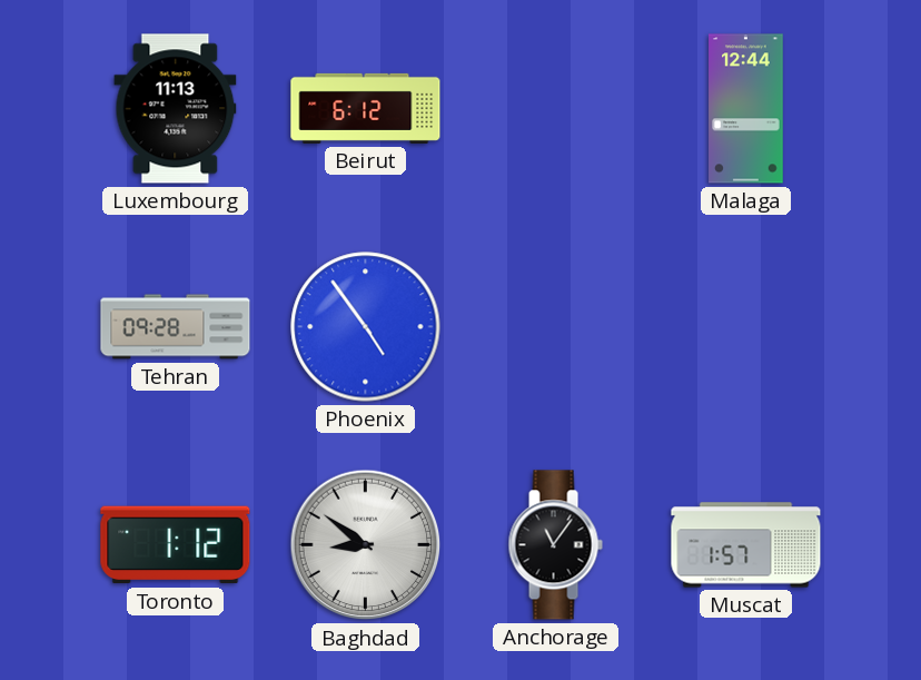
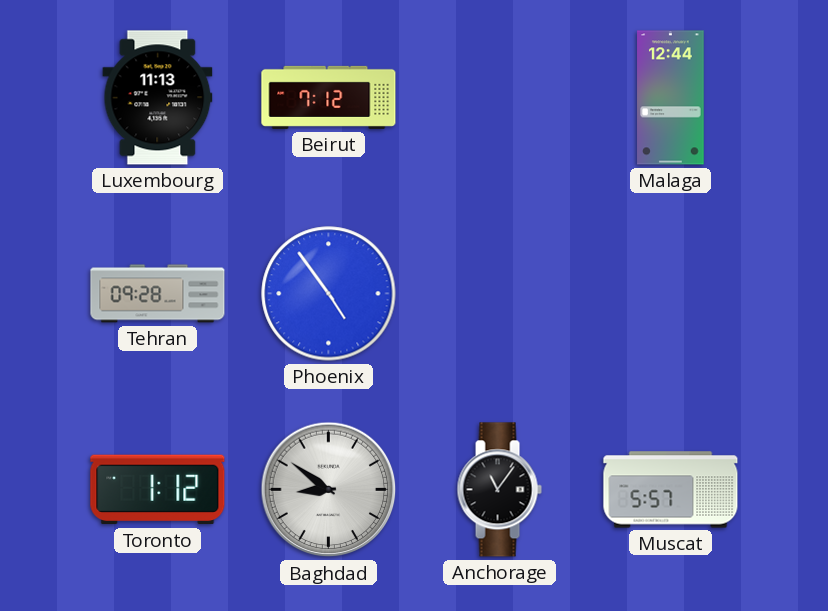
Beirut: 6:12 -> 7:12
Muscat: 1:57 -> 5:57
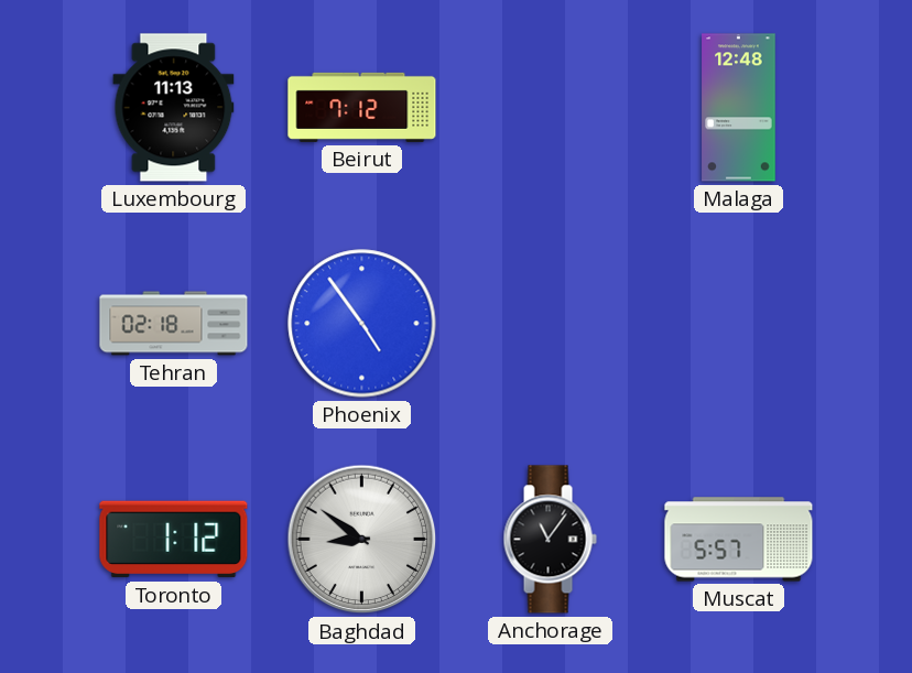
Malaga: 12:44 -> 12:48
Tehran: 09:28 -> 02:18
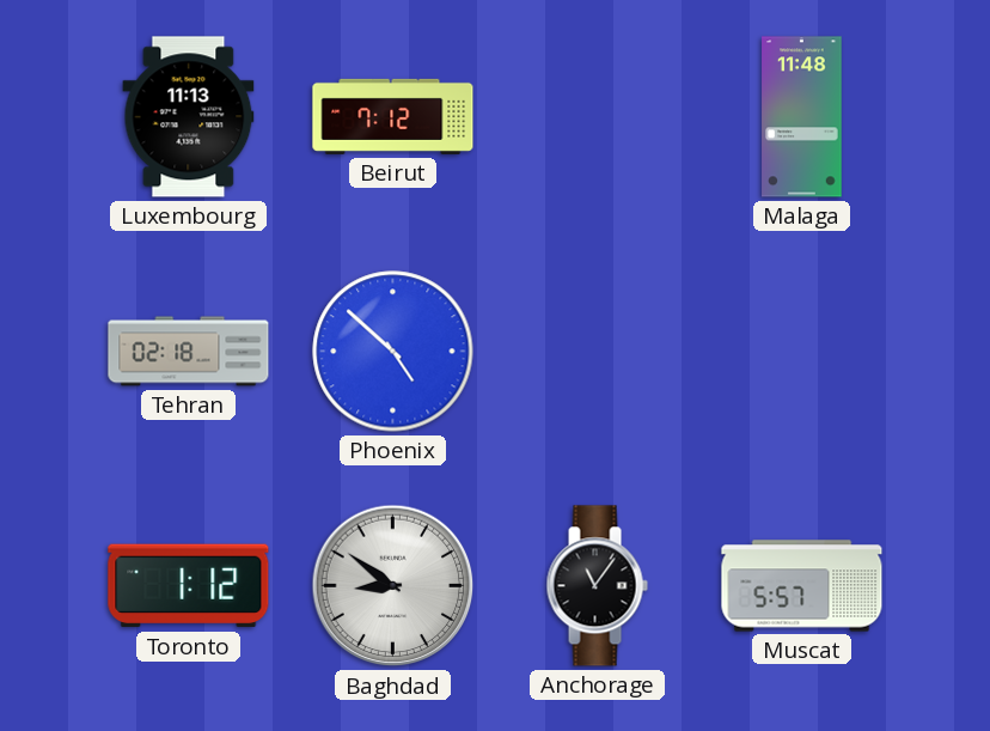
Malaga: 12:48 -> 11:48
Phoenix: 4:54 -> 4:52
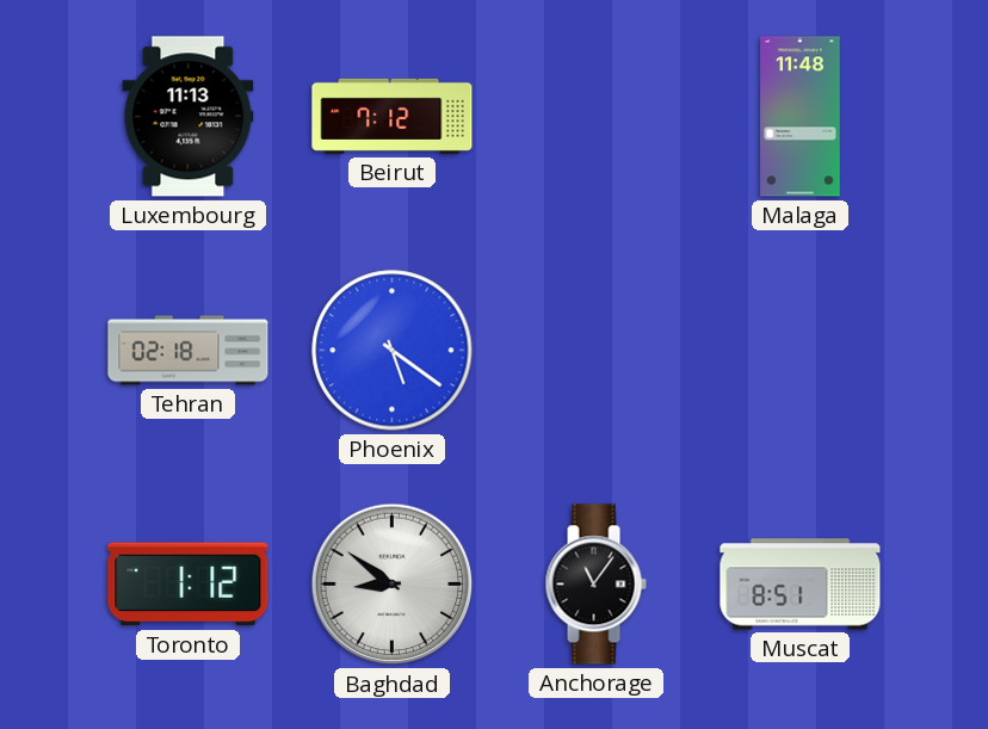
Phoenix: 4:52 -> 5:21
Muscat: 5:57 -> 8:51
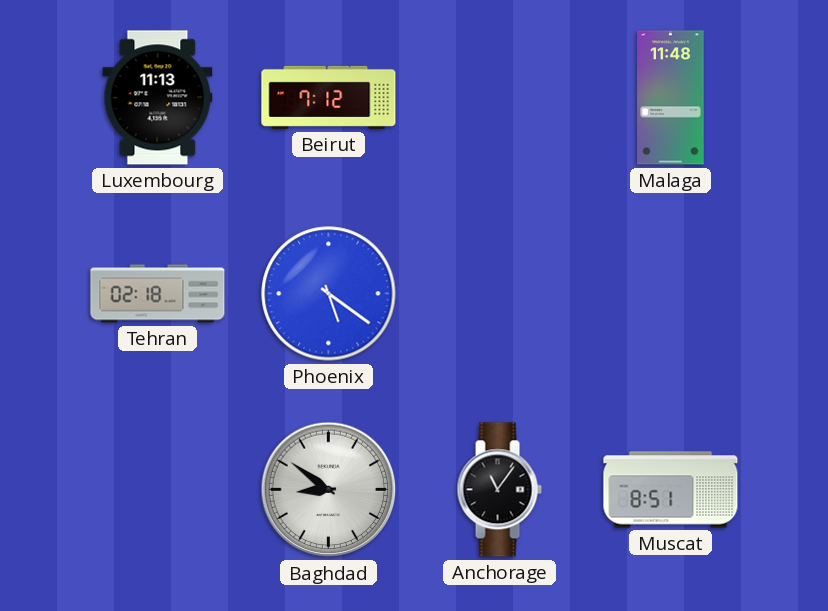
Toronto: 1:12 -> none
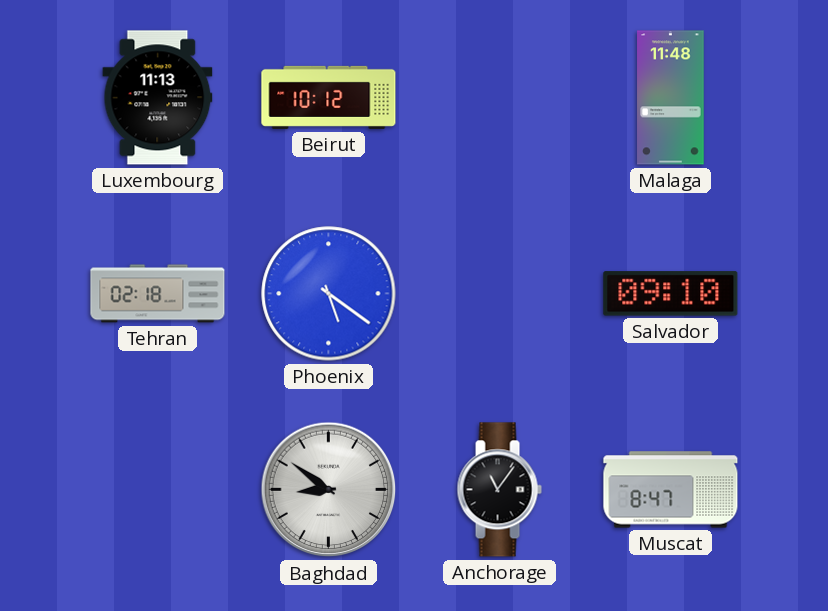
Beirut: 7:12 -> 10:12
Salvador: none -> 09:10
Muscat: 8:51 -> 8:47
